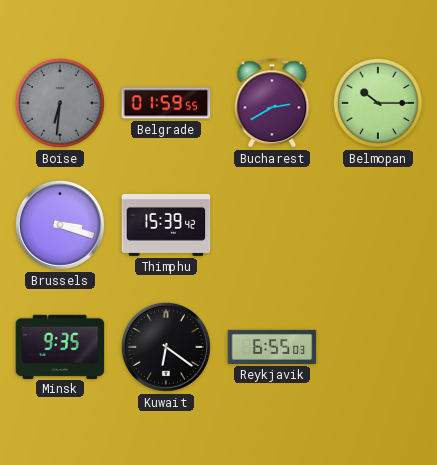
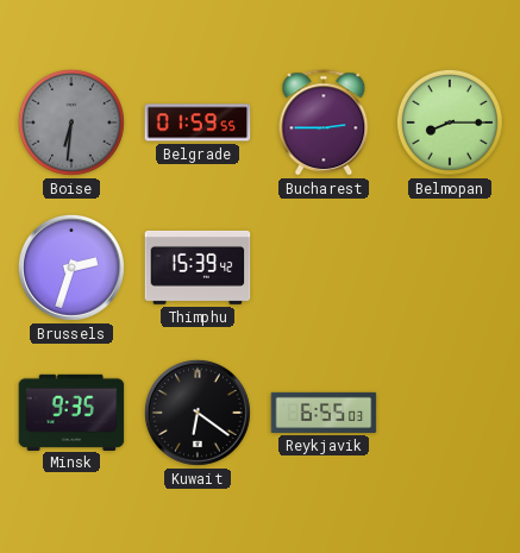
Bucharest: 2:40 -> 2:45
Belmopan: 10:15 -> 8:15
Brussels: 3:18 -> 2:33
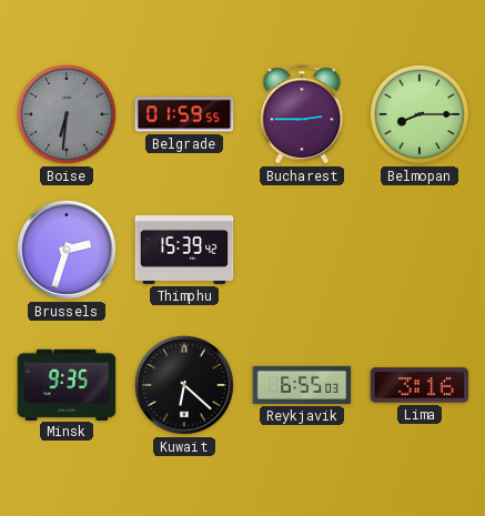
Kuwait: 6:21 -> 6:22
Lima: none -> 3:16
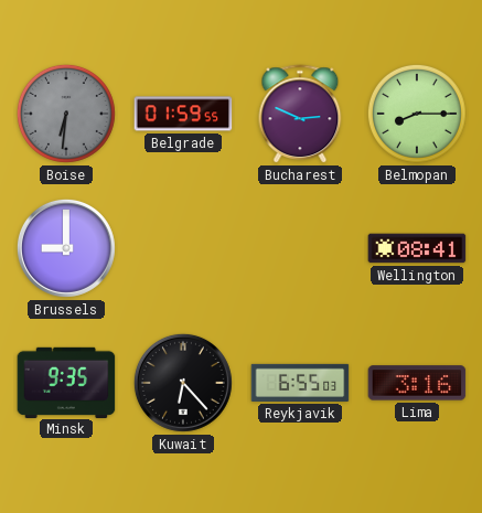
Bucharest: 2:45 -> 2:49
Brussels: 2:33 -> 9:00
Thimphu: 15:39 -> none
Wellington: none -> 08:41
Kuwait: 6:22 -> 6:23
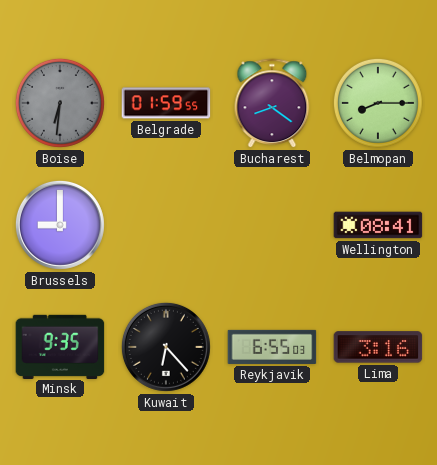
Bucharest: 2:49 -> 8:21
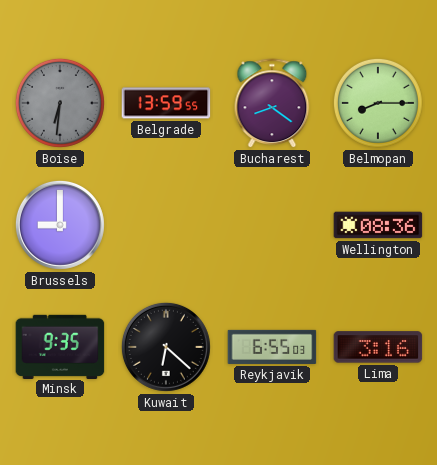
Belgrade: 01:59 -> 13:59
Wellington: 08:41 -> 08:36
Kuwait: 6:23 -> 6:22
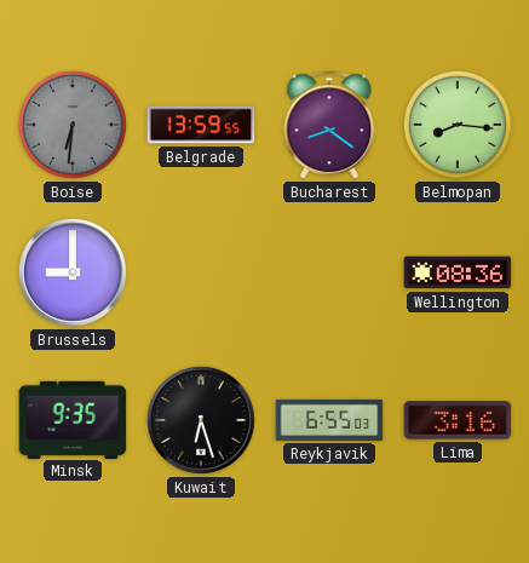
Belmopan: 8:15 -> 8:16
Kuwait: 6:22 -> 6:27
